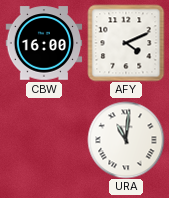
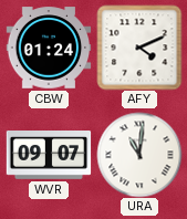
CBW: 16:00 -> 01:24
WVR: none -> 09:07
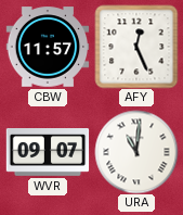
CBW: 01:24 -> 11:57
AFY: 4:11 -> 12:26
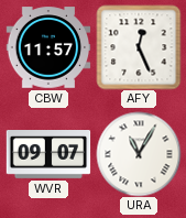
URA: 11:01 -> 11:05
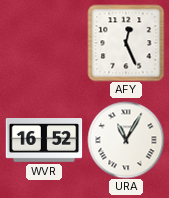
CBW: 11:57 -> none
WVR: 09:07 -> 16:52
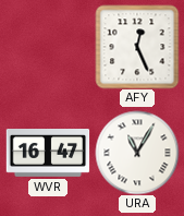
WVR: 16:52 -> 16:47
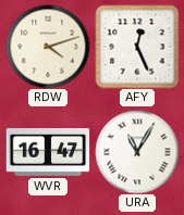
RDW: none -> 4:12
